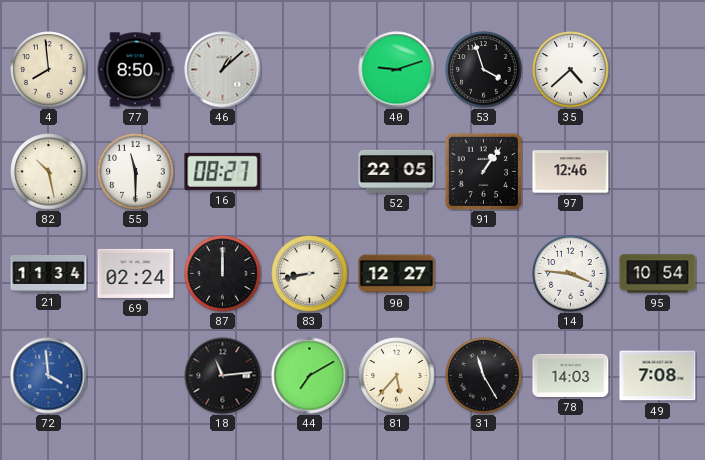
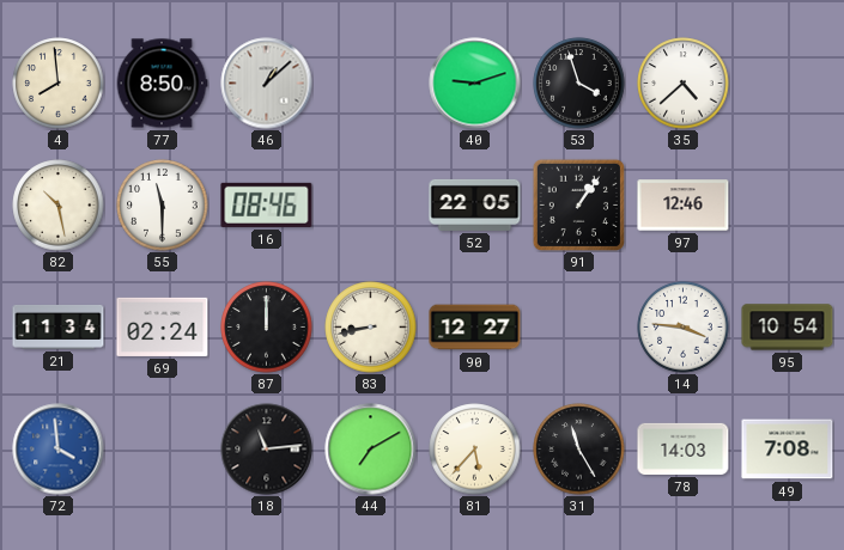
16: 08:27 -> 08:46
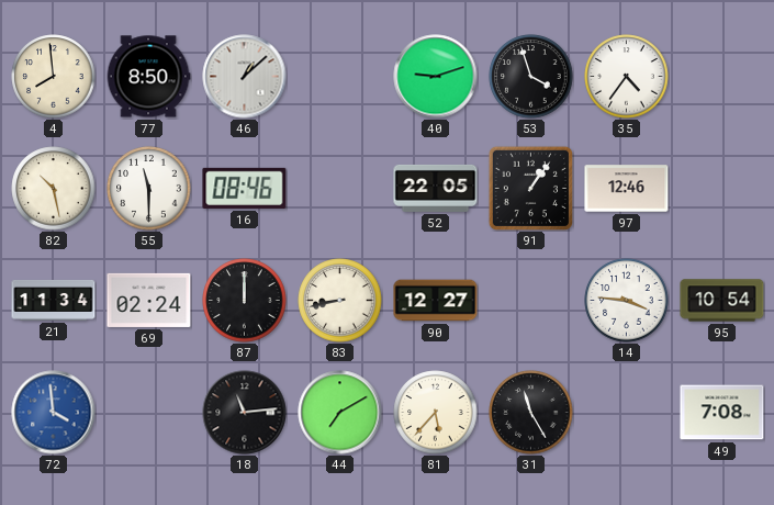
35: 4:38 -> 4:36
78: 14:03 -> none
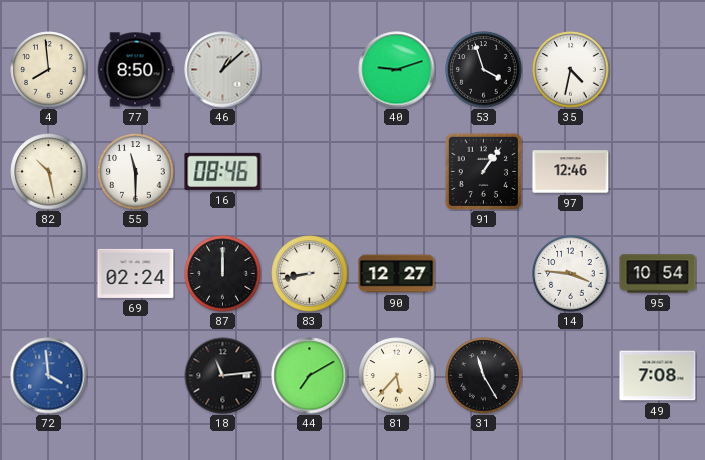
35: 4:36 -> 4:32
52: 22:05 -> none
21: 11:34 -> none
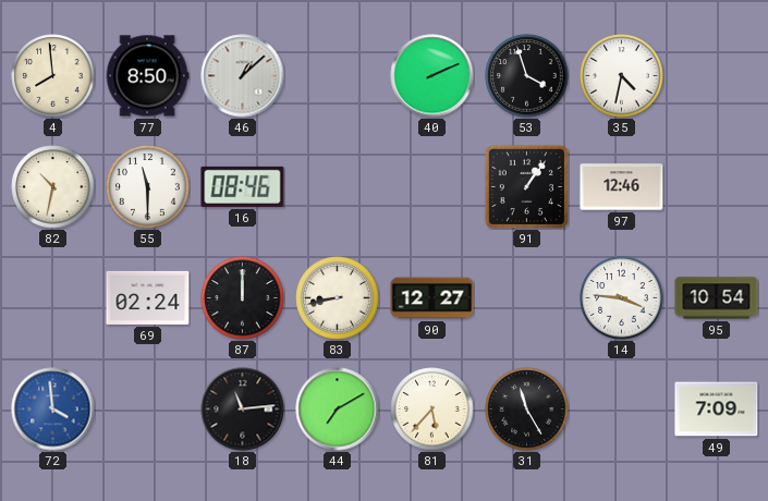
40: 9:12 -> 2:11
82: 10:28 -> 10:32
49: 7:08 -> 7:09
